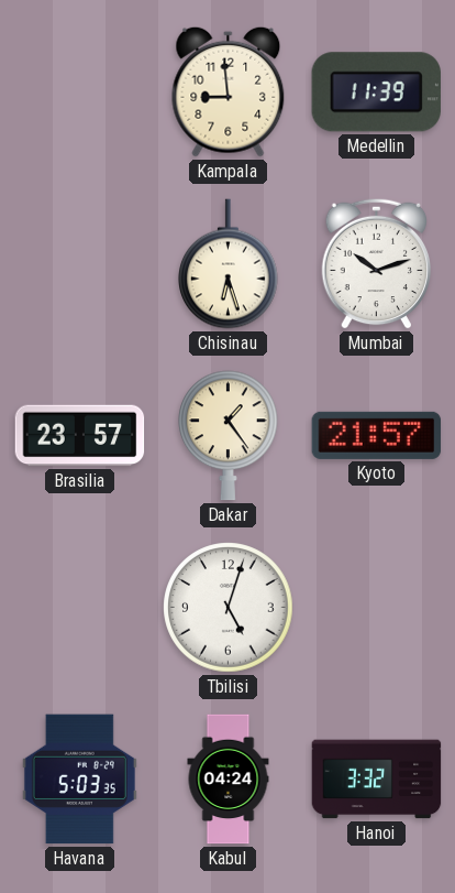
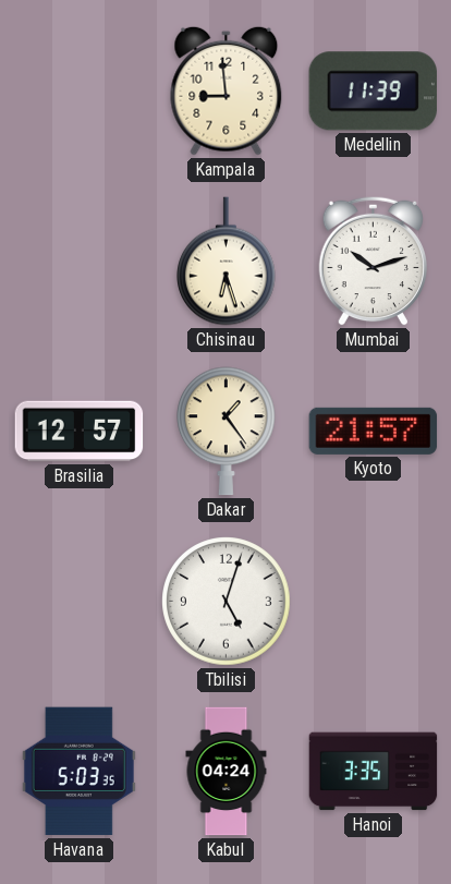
Brasilia: 23:57 -> 12:57
Hanoi: 3:32 -> 3:35
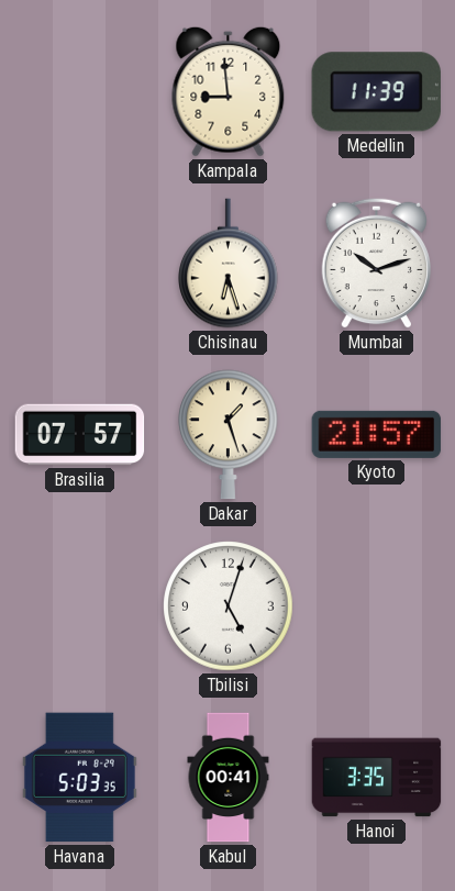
Brasilia: 12:57 -> 07:57
Dakar: 1:24 -> 1:27
Kabul: 04:24 -> 00:41
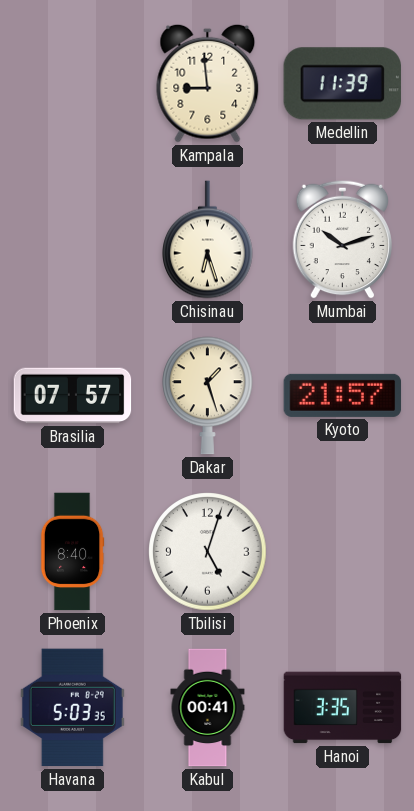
Phoenix: none -> 8:40
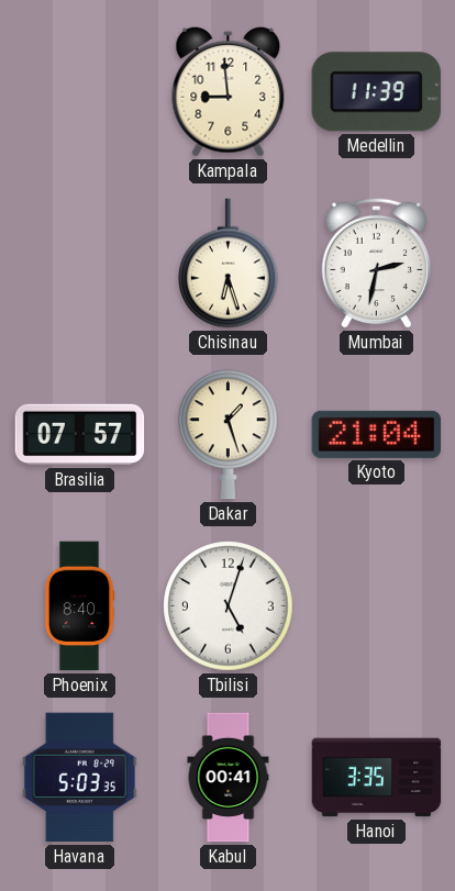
Mumbai: 10:12 -> 2:32
Kyoto: 21:57 -> 21:04
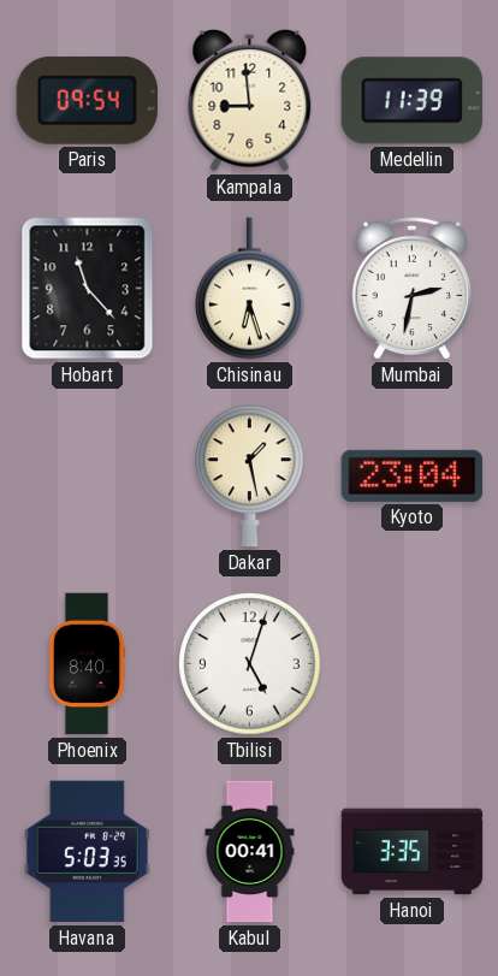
Paris: none -> 09:54
Hobart: none -> 11:23
Brasilia: 07:57 -> none
Dakar: 1:27 -> 1:28
Kyoto: 21:04 -> 23:04
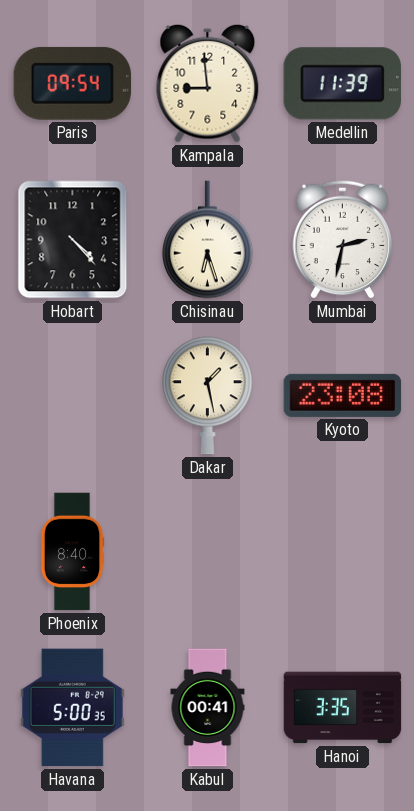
Hobart: 11:23 -> 4:23
Kyoto: 23:04 -> 23:08
Tbilisi: 5:03 -> none
Havana: 5:03 -> 5:00
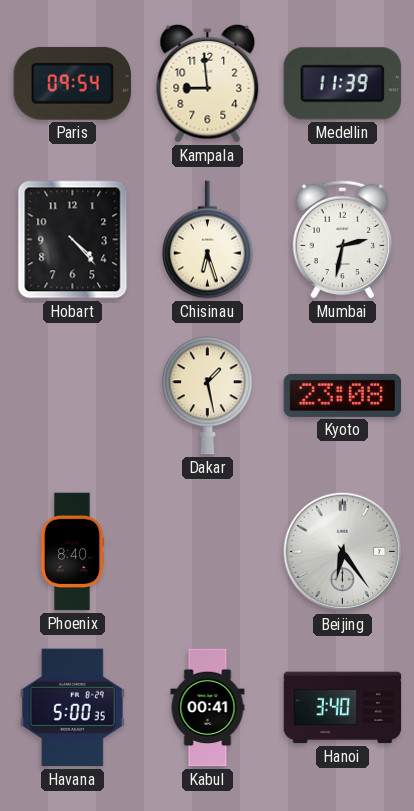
Beijing: none -> 6:24
Hanoi: 3:35 -> 3:40
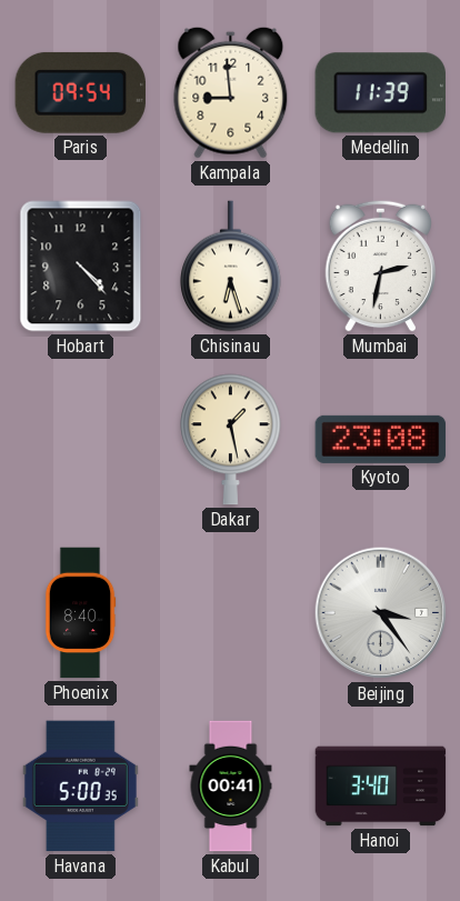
Beijing: 6:24 -> 3:24
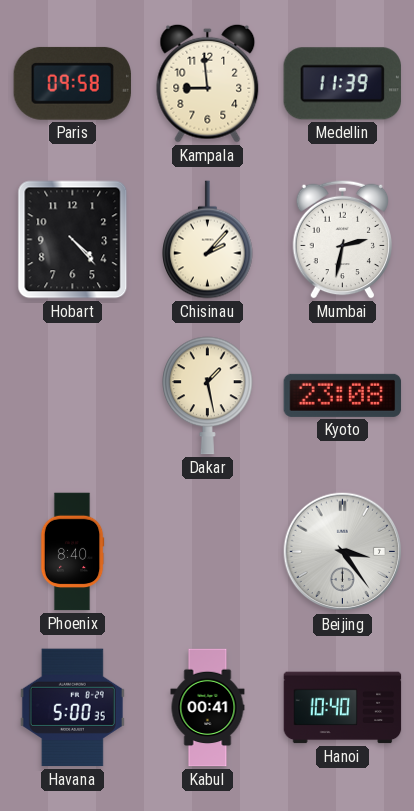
Paris: 09:54 -> 09:58
Chisinau: 6:27 -> 2:07
Hanoi: 3:40 -> 10:40
